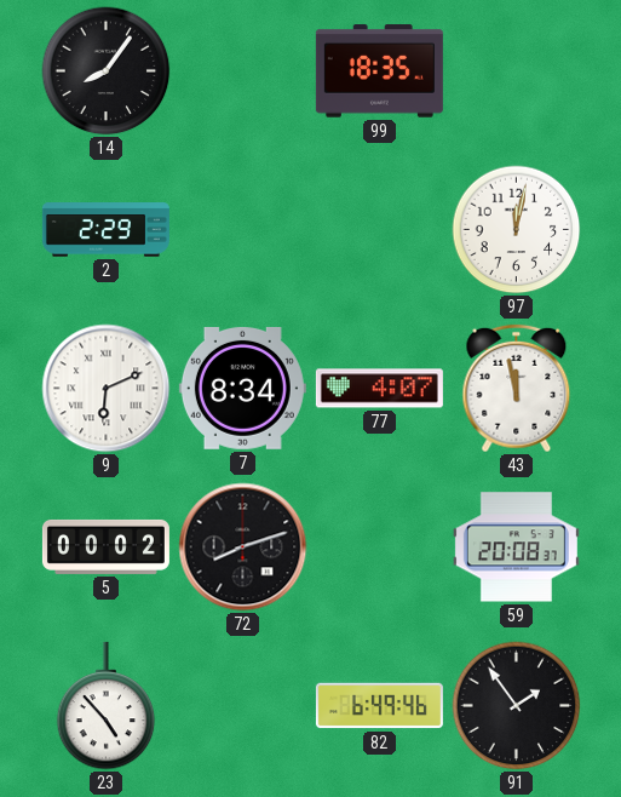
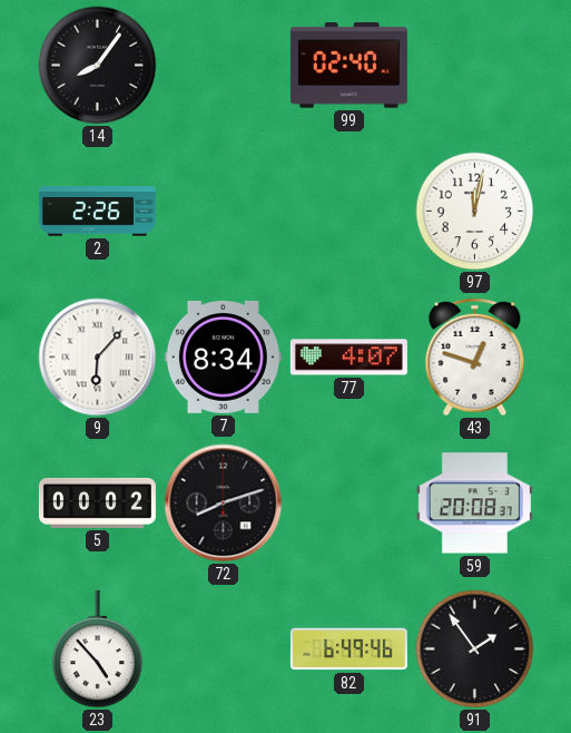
99: 18:35 -> 02:40
2: 2:29 -> 2:26
9: 6:11 -> 6:07
43: 11:58 -> 12:48
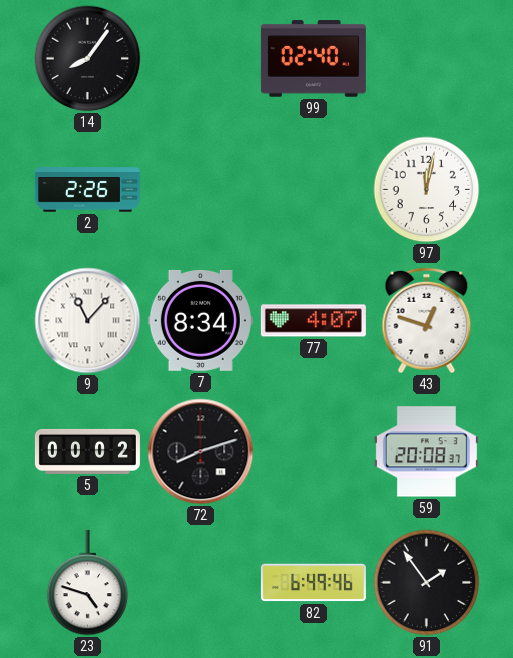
9: 6:07 -> 11:07
23: 4:53 -> 4:48
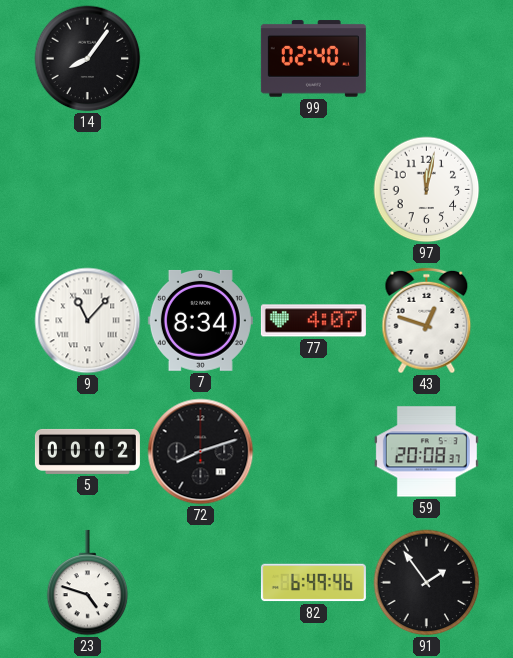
2: 2:26 -> none
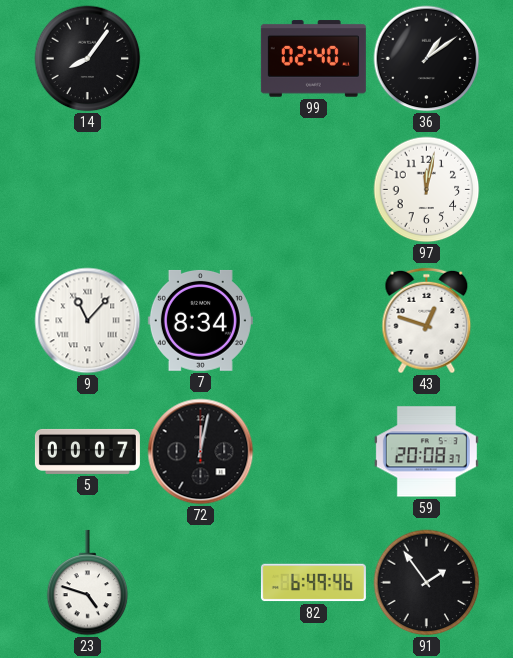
36: none -> 1:09
77: 4:07 -> none
5: 00:02 -> 00:07
72: 8:12 -> 12:02
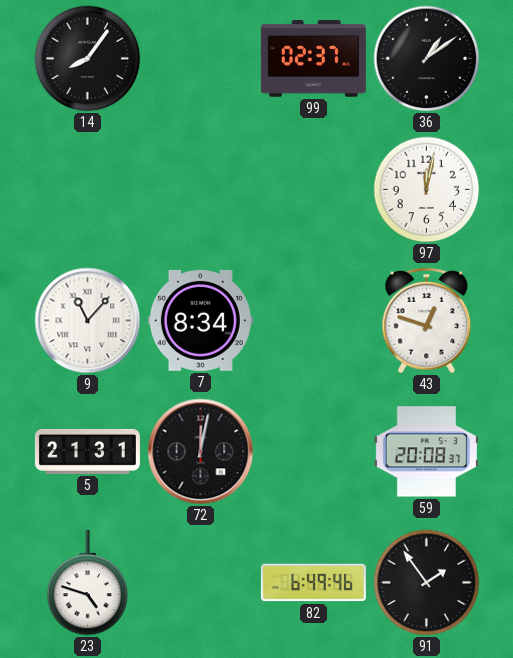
99: 02:40 -> 02:37
5: 00:07 -> 21:31
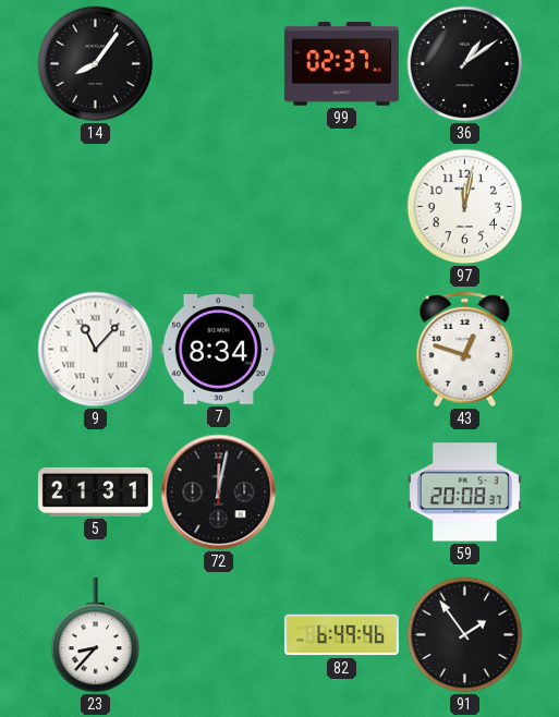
23: 4:48 -> 8:37
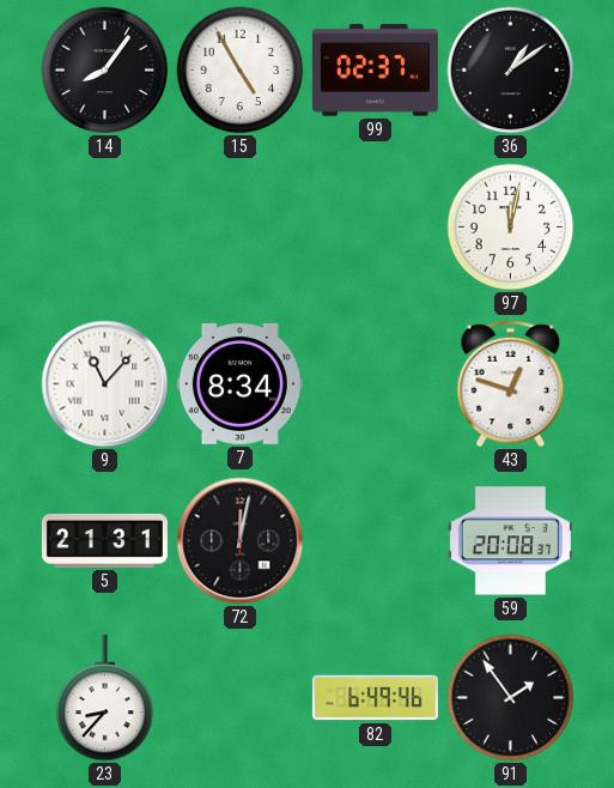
15: none -> 4:55
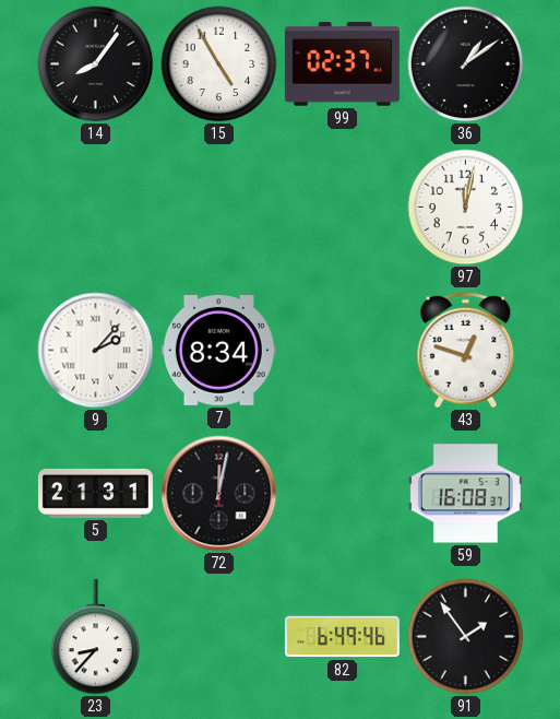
9: 11:07 -> 2:07
59: 20:08 -> 16:08
